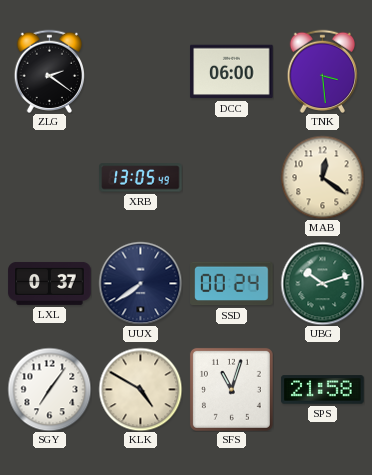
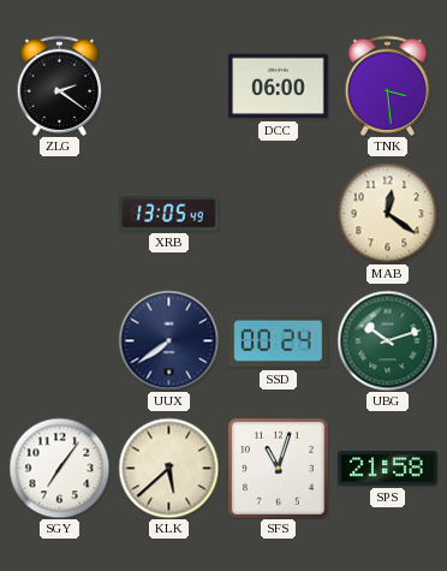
LXL: 0:37 -> none
KLK: 4:50 -> 5:38
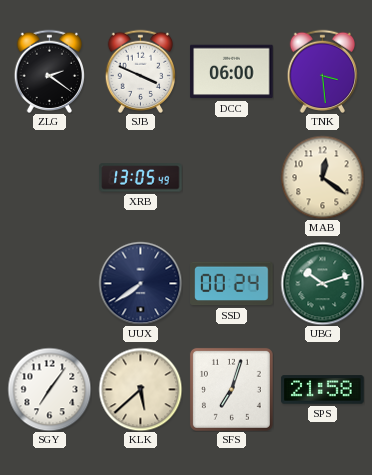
SJB: none -> 3:49
SFS: 11:03 -> 7:03
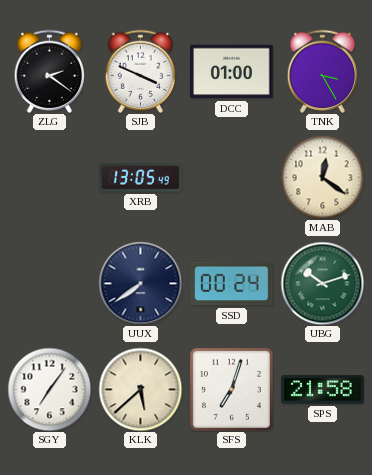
DCC: 06:00 -> 01:00
TNK: 3:29 -> 3:25
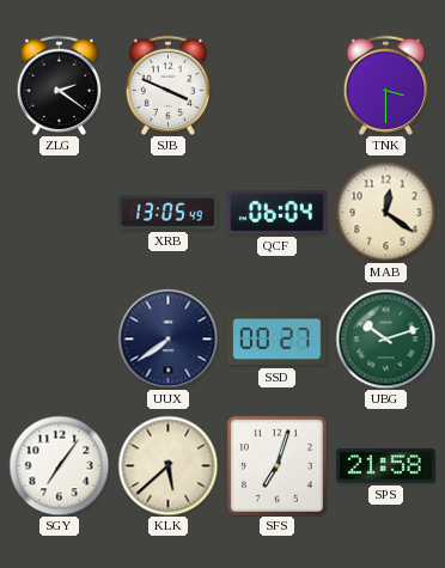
DCC: 01:00 -> none
TNK: 3:25 -> 3:30
QCF: none -> 06:04
SSD: 00:24 -> 00:27
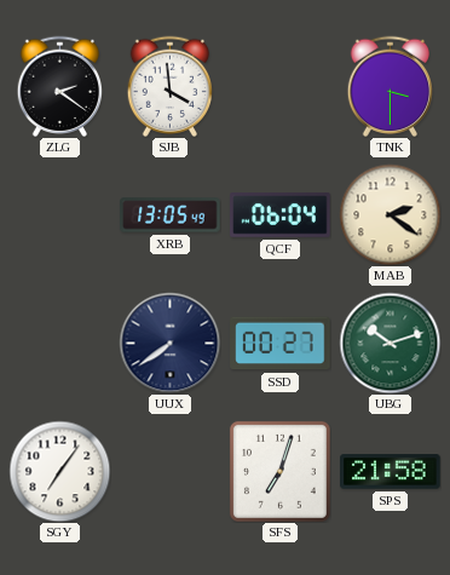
SJB: 3:49 -> 3:59
MAB: 12:21 -> 2:21
KLK: 5:38 -> none
